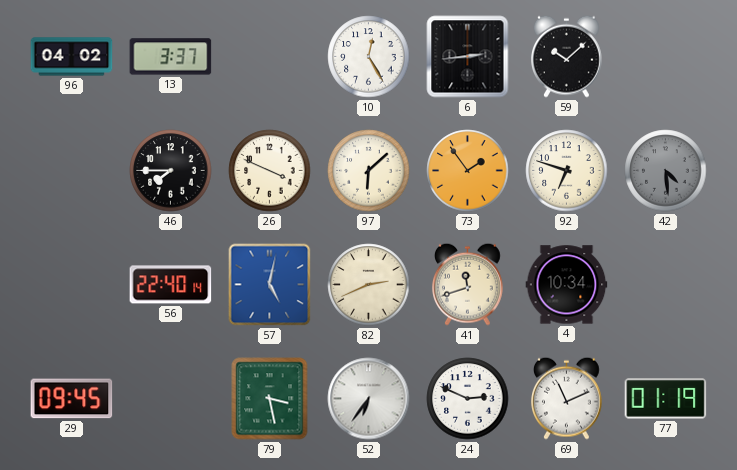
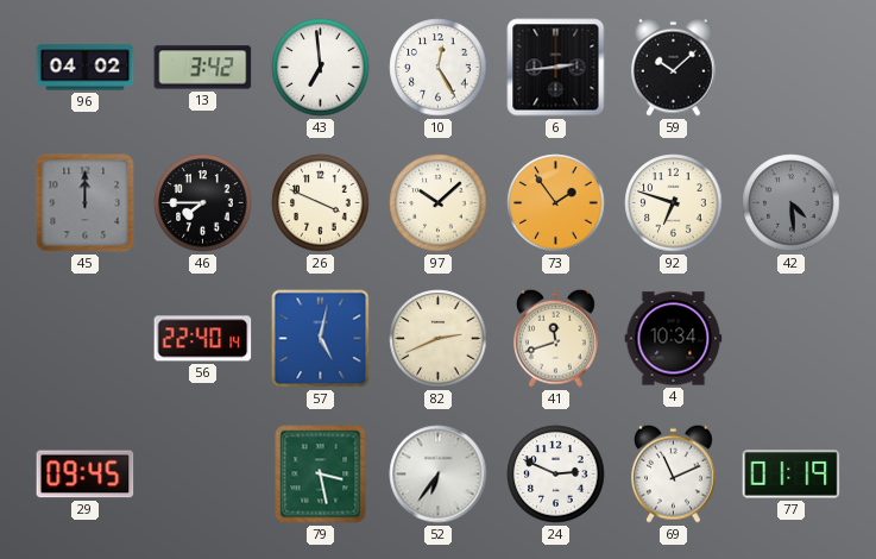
13: 3:37 -> 3:42
43: none -> 6:59
45: none -> 12:00
97: 6:08 -> 10:08
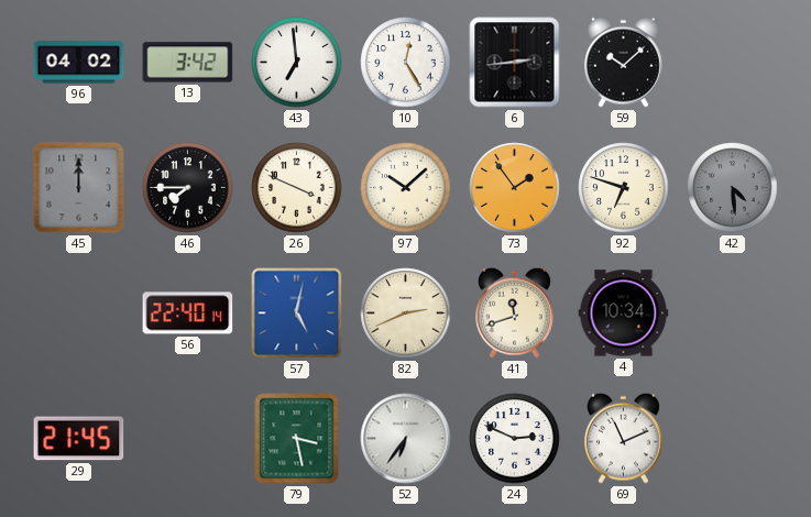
29: 09:45 -> 21:45
77: 01:19 -> none
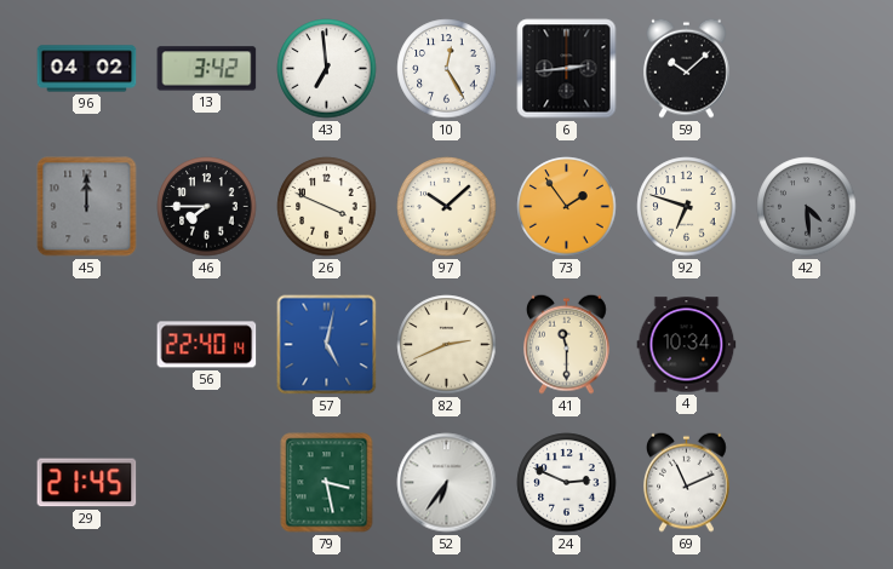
41: 11:42 -> 11:30
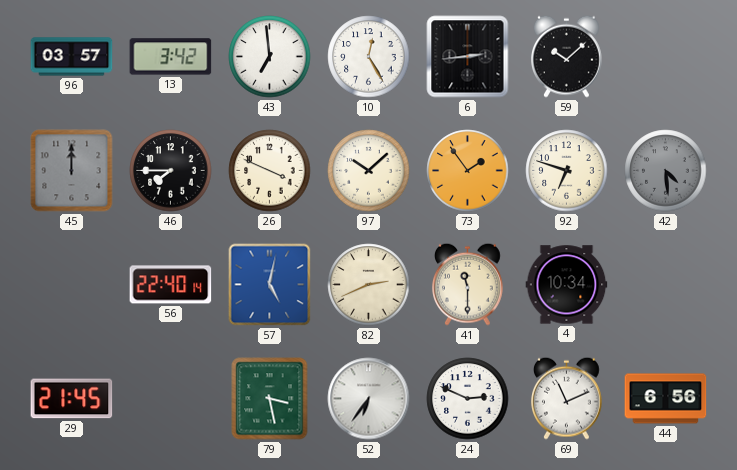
96: 04:02 -> 03:57
44: none -> 6:56
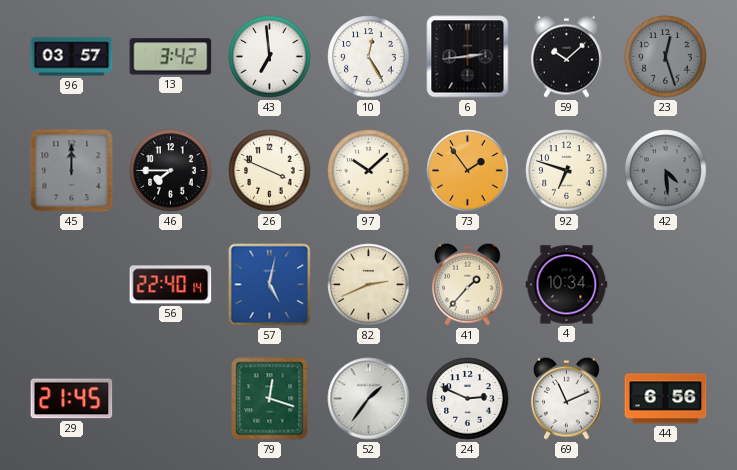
23: none -> 12:27
41: 11:30 -> 1:37
79: 3:28 -> 12:18
52: 6:36 -> 1:36
